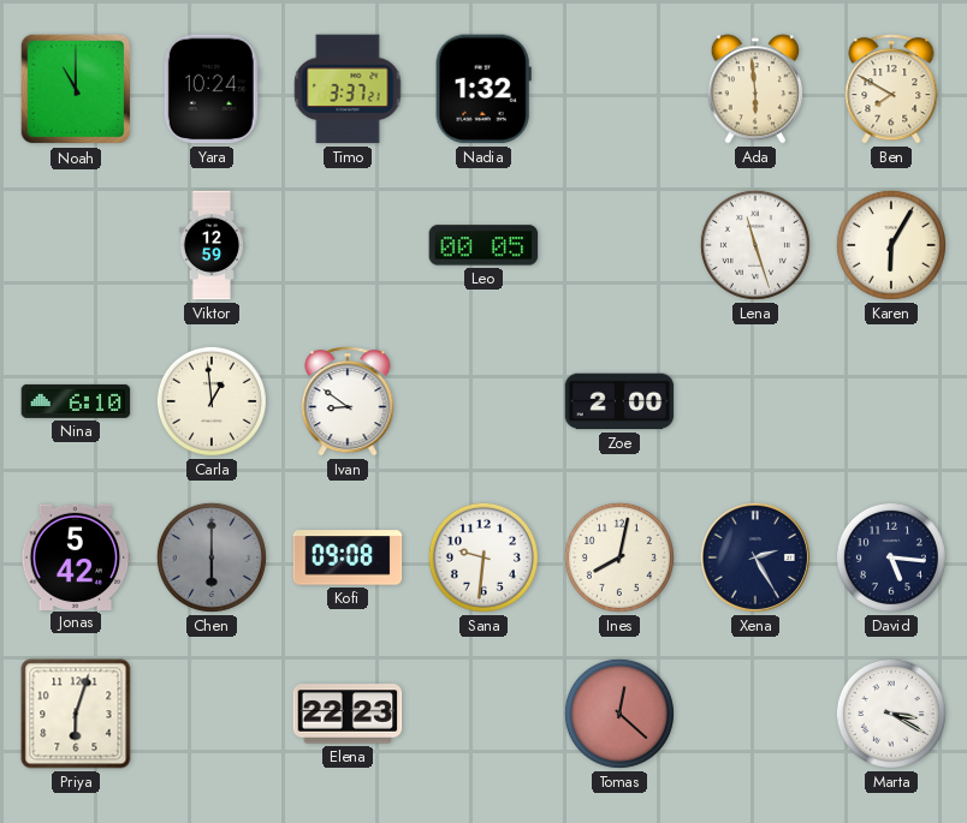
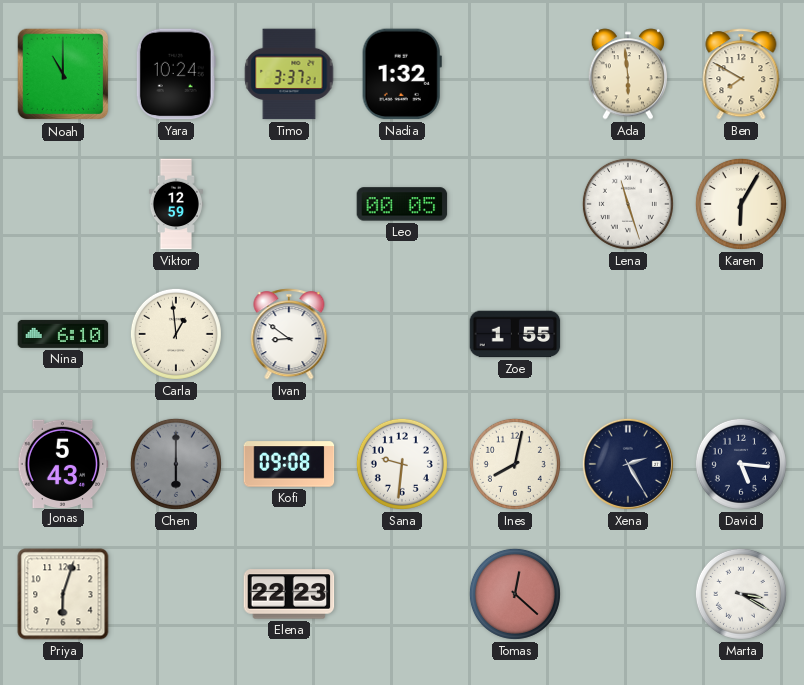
Zoe: 2:00 -> 1:55
Jonas: 5:42 -> 5:43
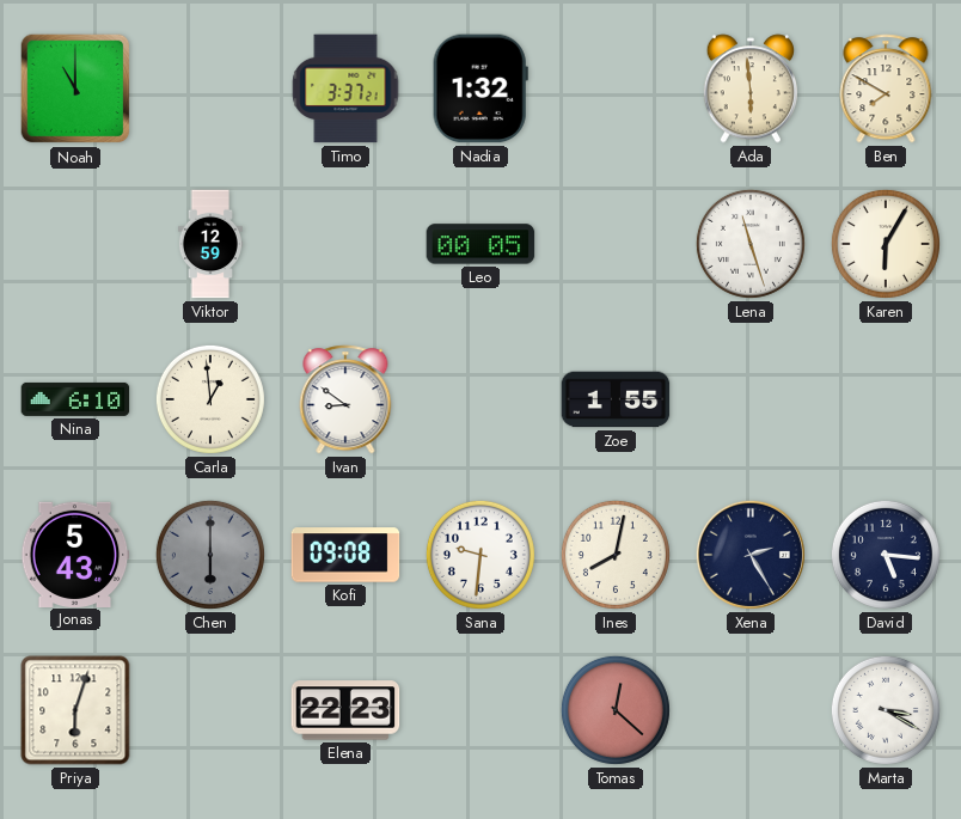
Yara: 10:24 -> none
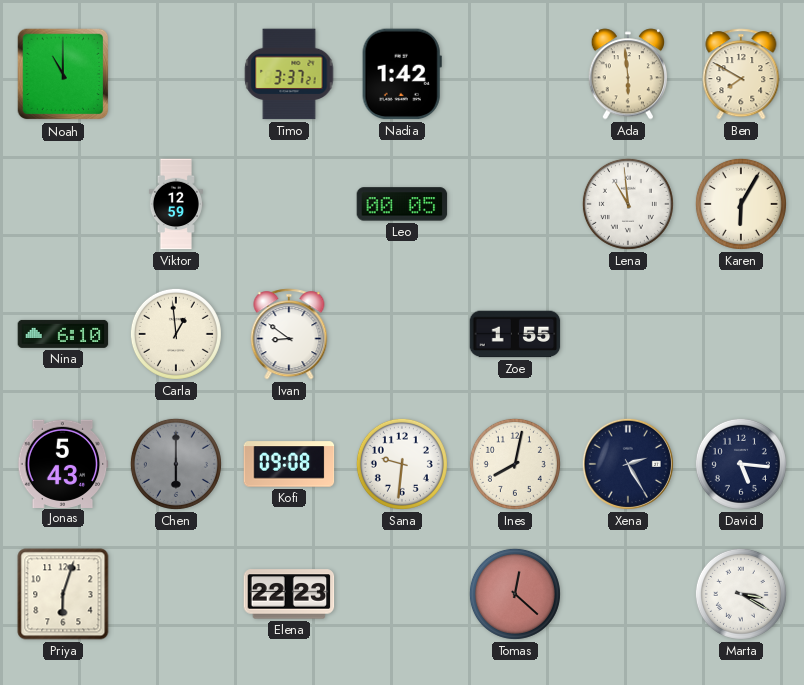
Nadia: 1:32 -> 1:42
Lena: 11:27 -> 10:59
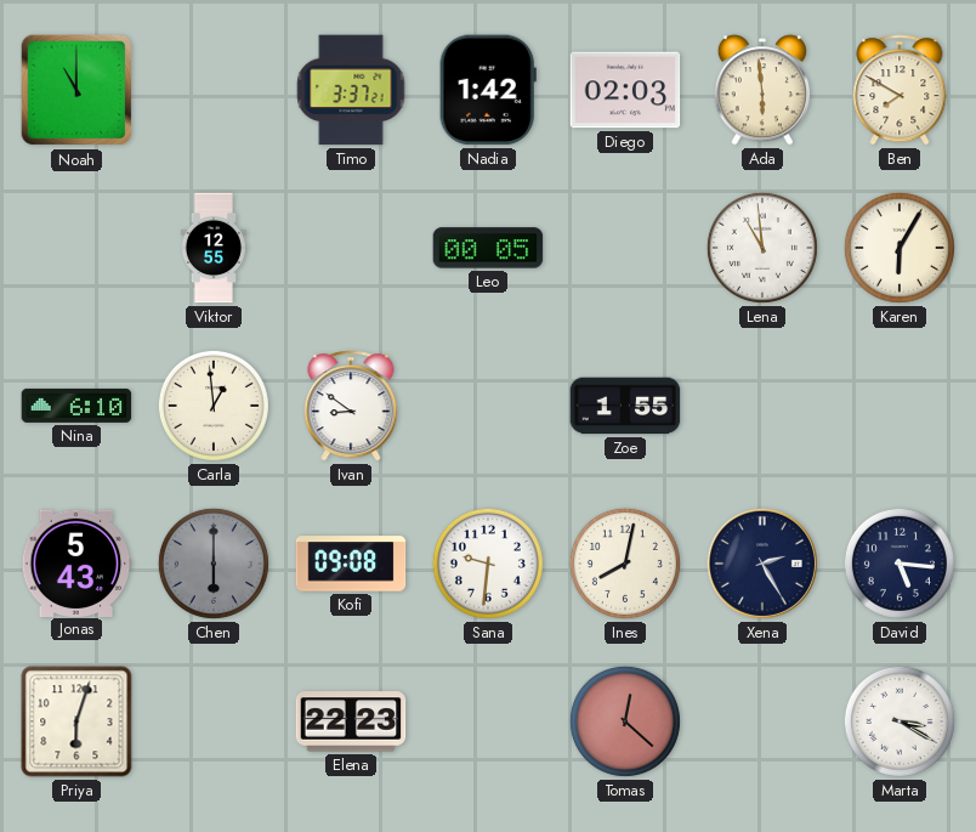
Diego: none -> 02:03
Viktor: 12:59 -> 12:55
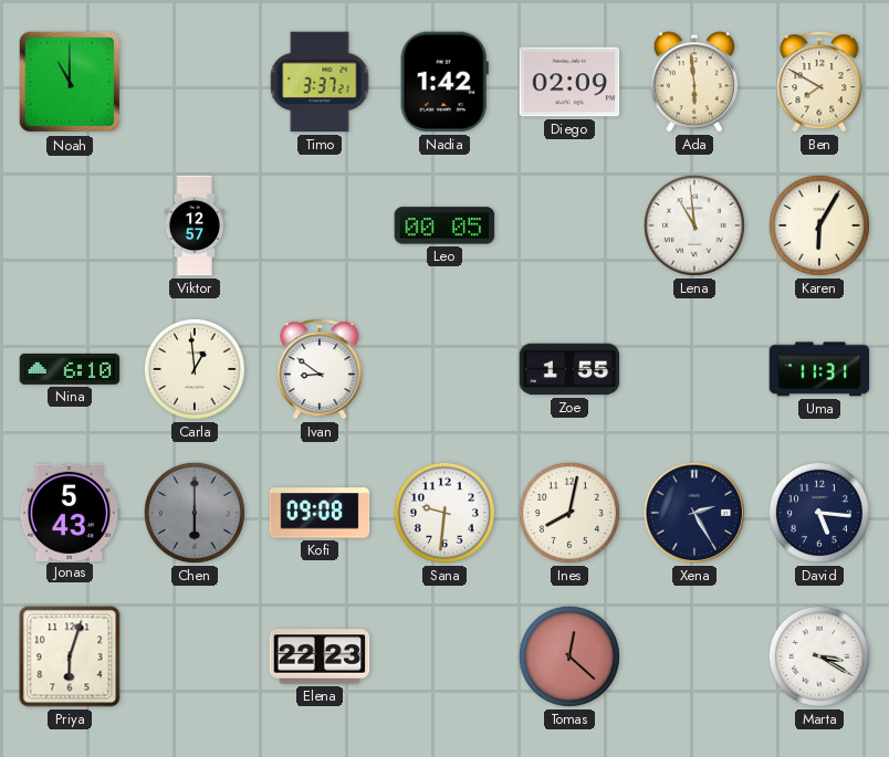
Diego: 02:03 -> 02:09
Viktor: 12:55 -> 12:57
Uma: none -> 11:31
